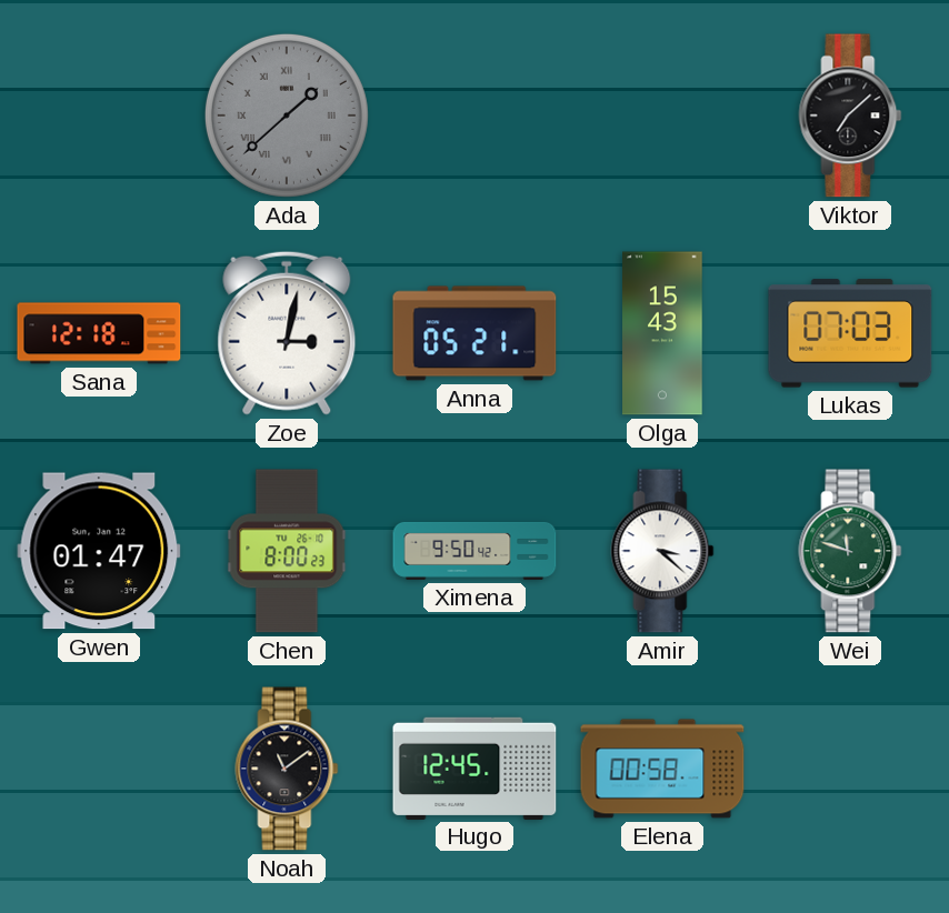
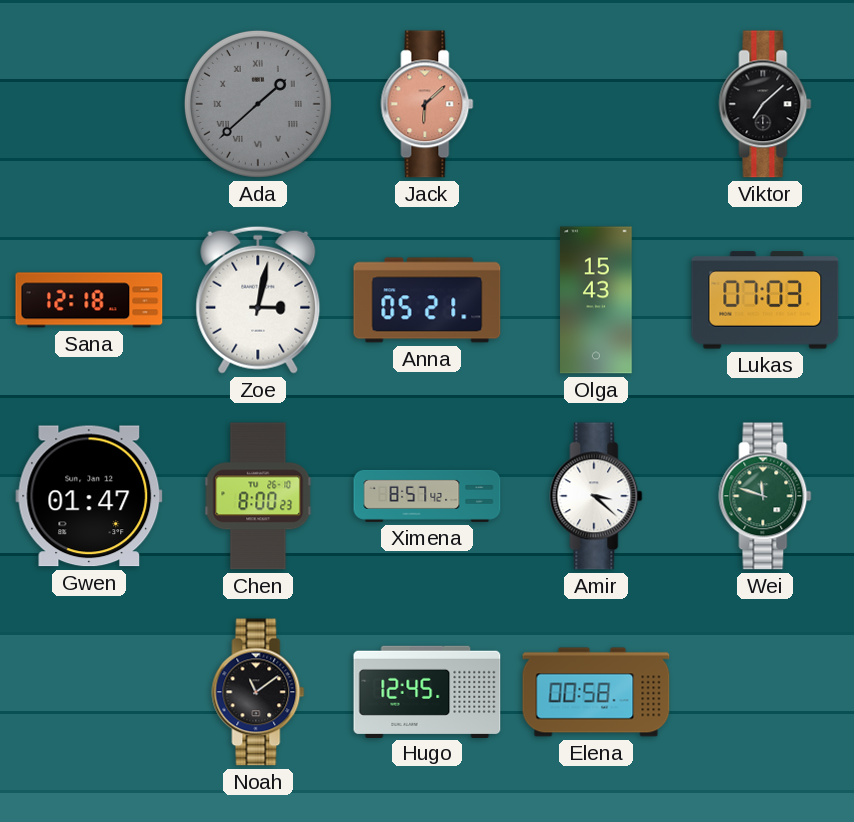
Jack: none -> 6:08
Ximena: 9:50 -> 8:57
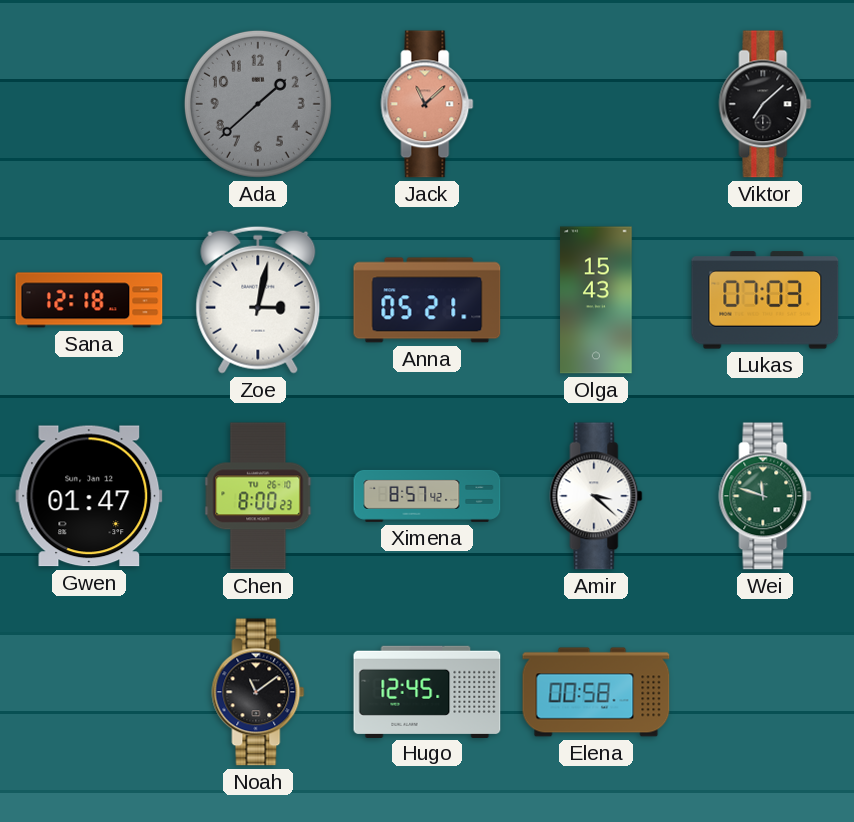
Ada numerals: Roman -> Arabic
Jack: 6:08 -> 11:08
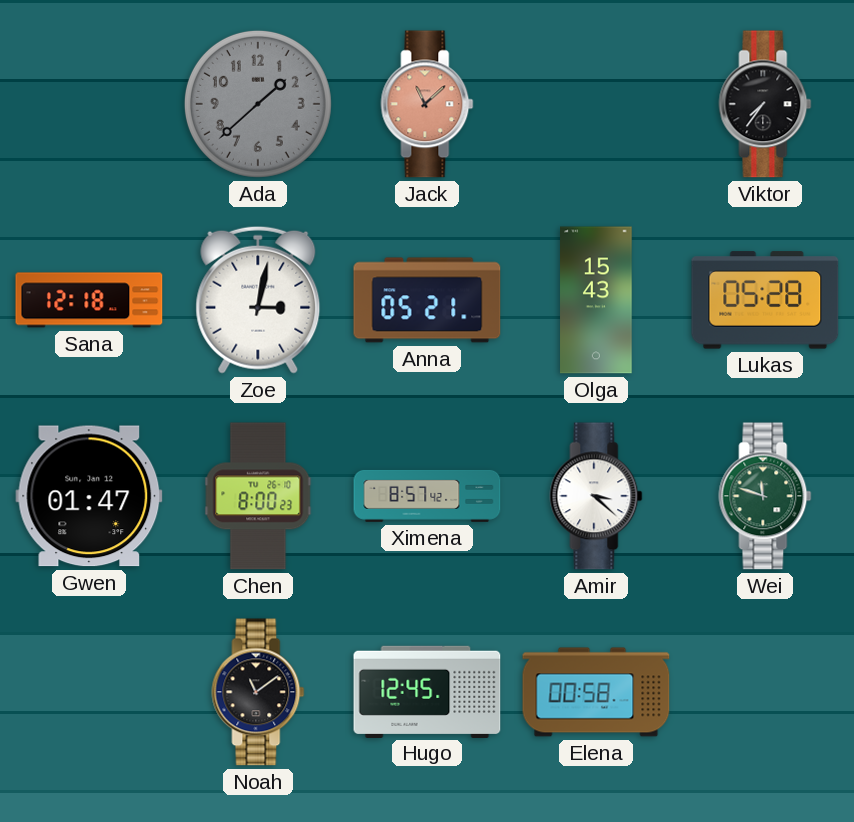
Viktor: 7:08 -> 7:36
Lukas: 07:03 -> 05:28
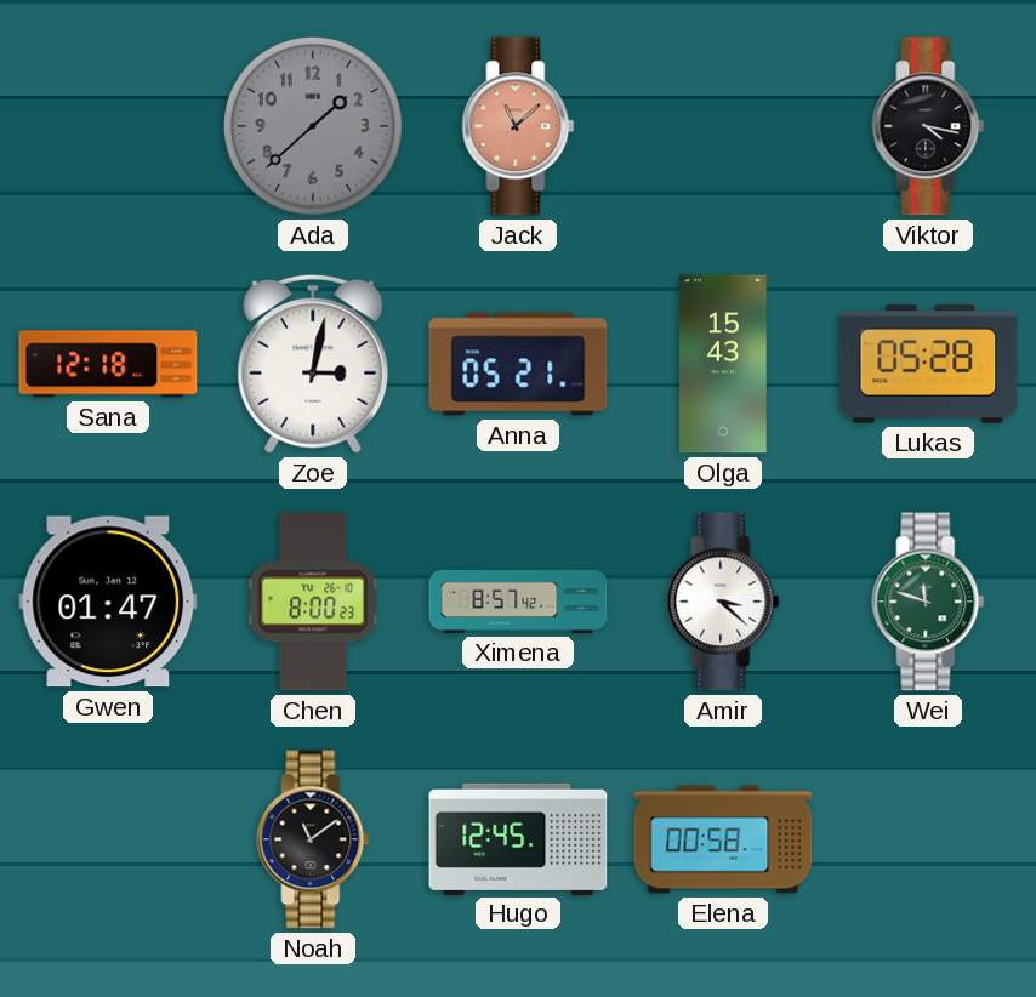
Viktor: 7:36 -> 4:17
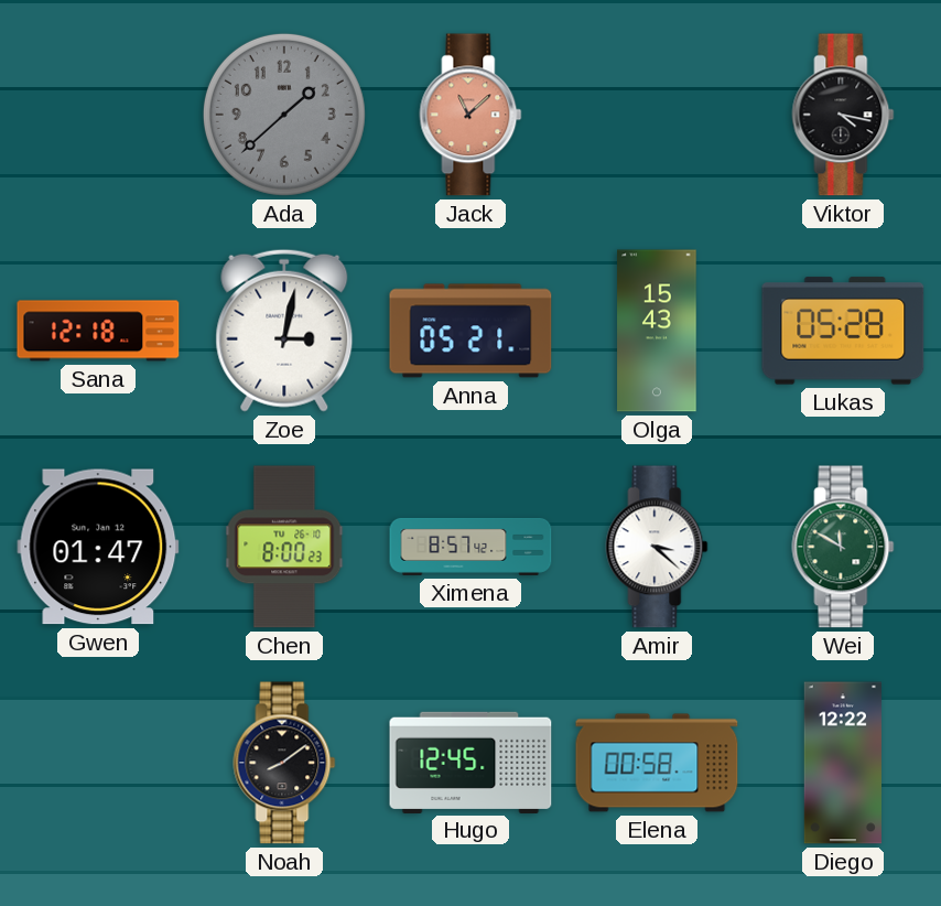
Wei: 11:48 -> 11:50
Noah: 11:09 -> 8:09
Diego: none -> 12:22
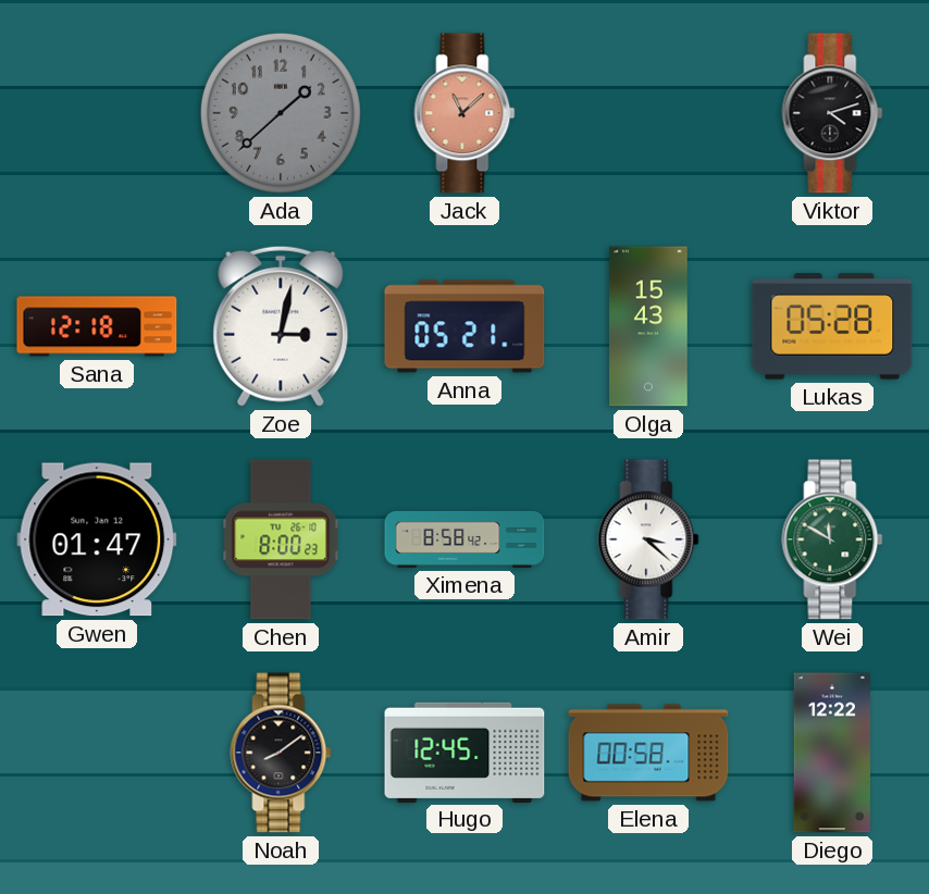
Viktor: 4:17 -> 4:12
Ximena: 8:57 -> 8:58
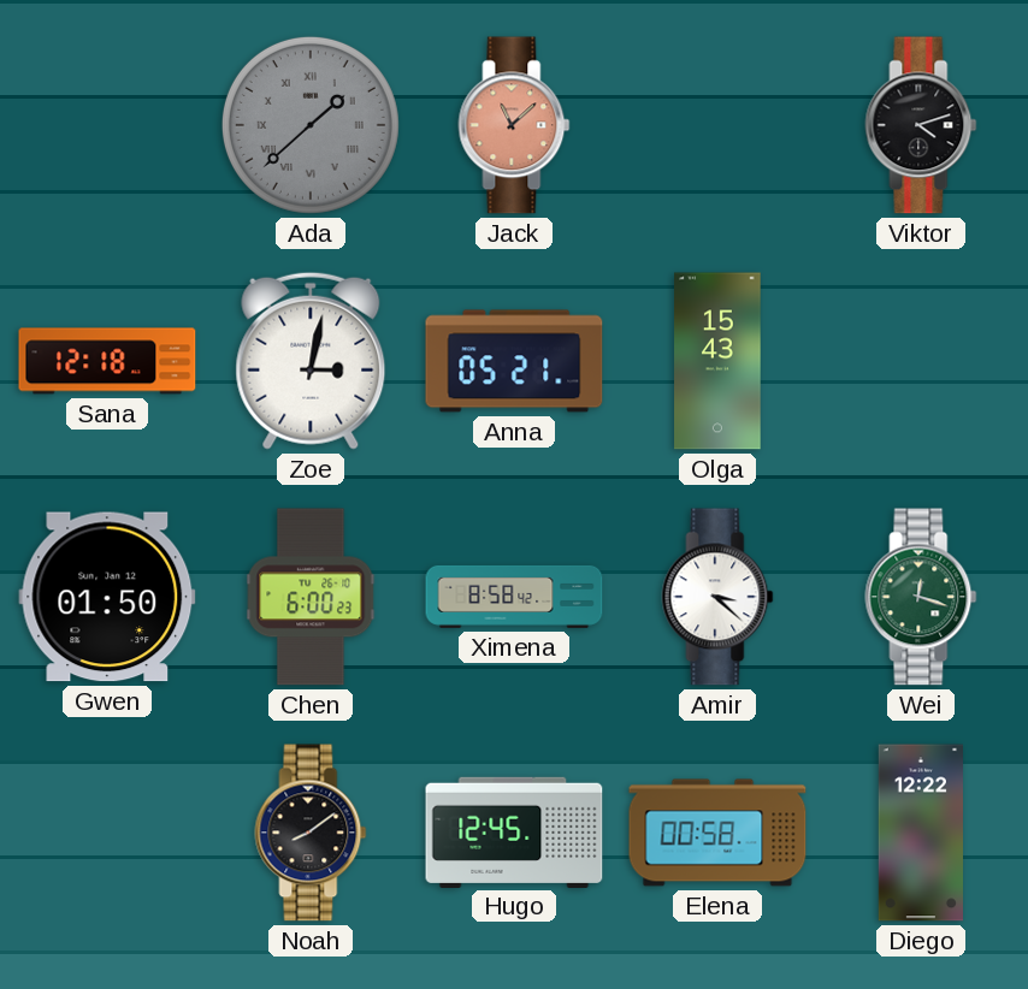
Ada numerals: Arabic -> Roman
Lukas: 05:28 -> none
Gwen: 01:47 -> 01:50
Chen: 8:00 -> 6:00
Wei: 11:50 -> 12:18
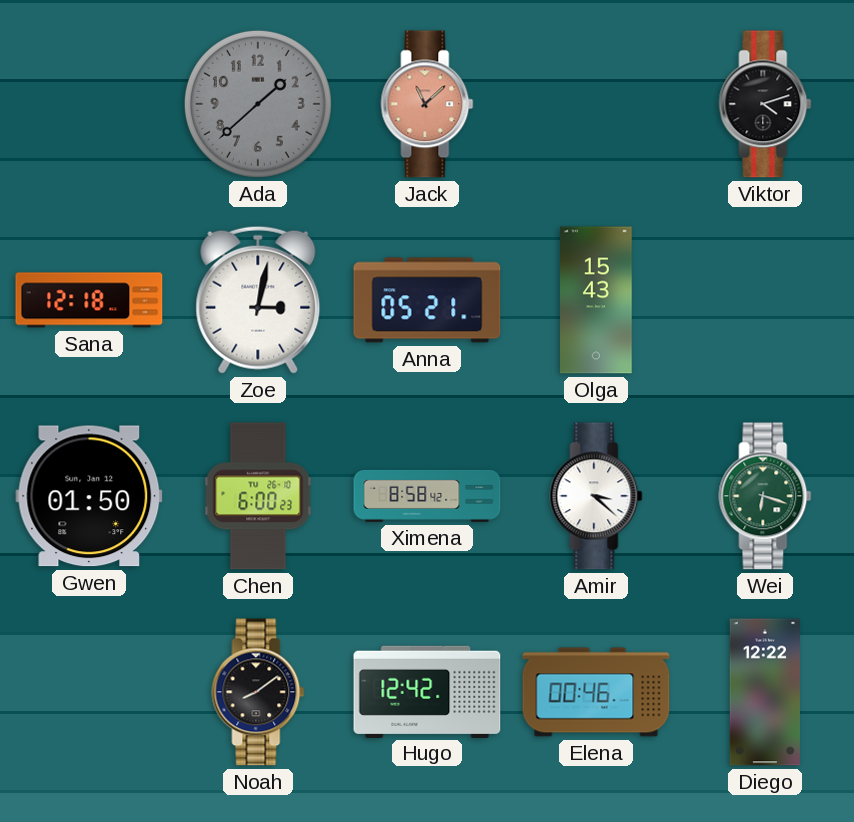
Ada numerals: Roman -> Arabic
Wei: 12:18 -> 6:18
Hugo: 12:45 -> 12:42
Elena: 00:58 -> 00:46
